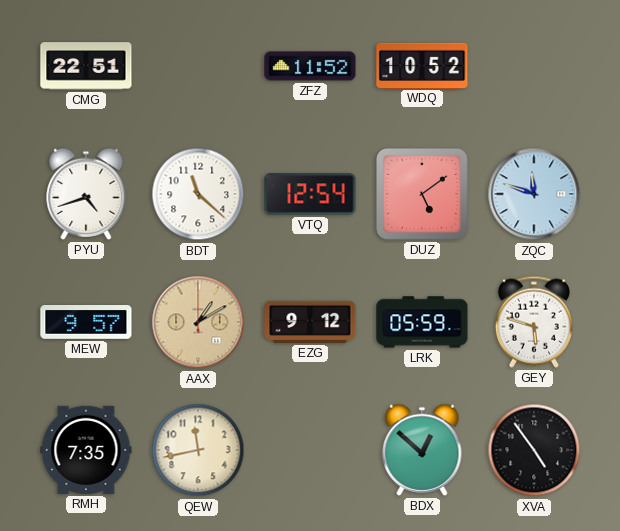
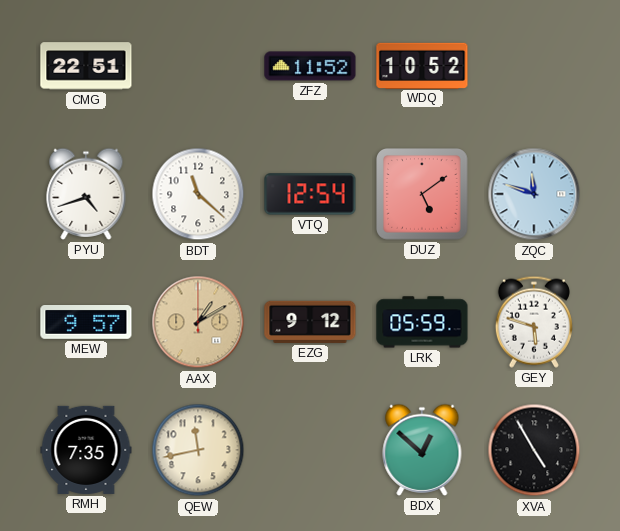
XVA: 4:54 -> 4:55
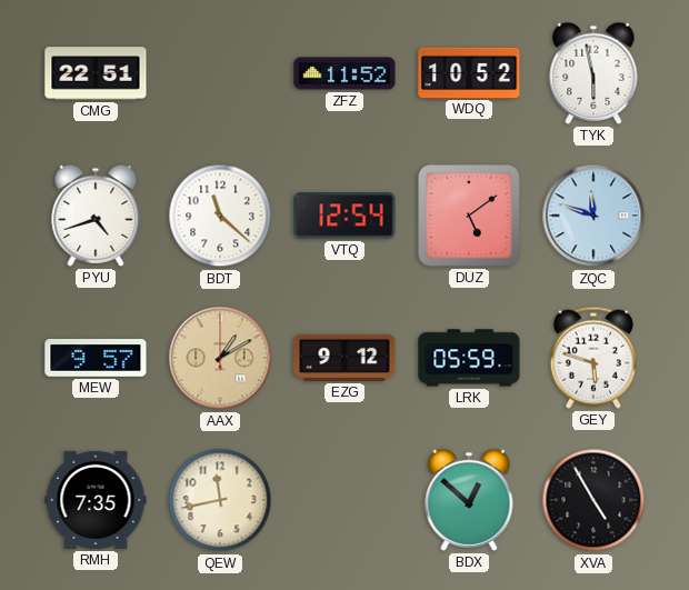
TYK: none -> 5:58
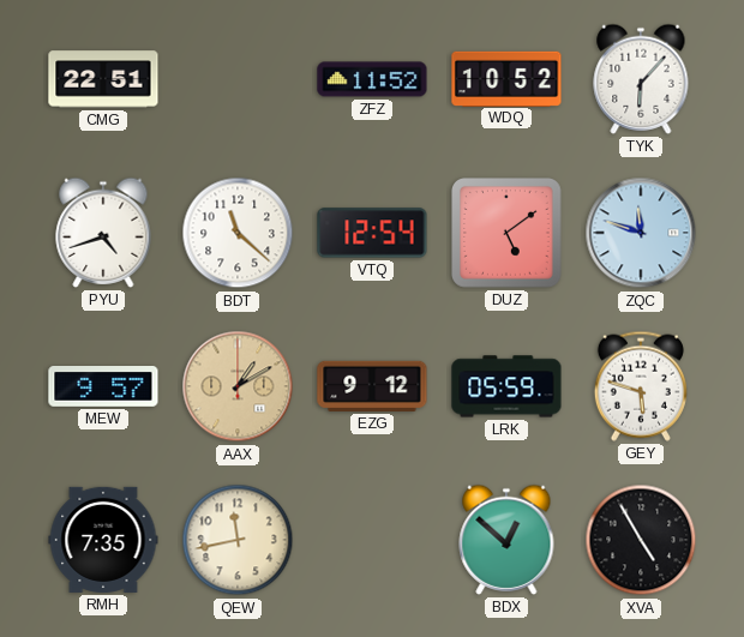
TYK: 5:58 -> 6:07
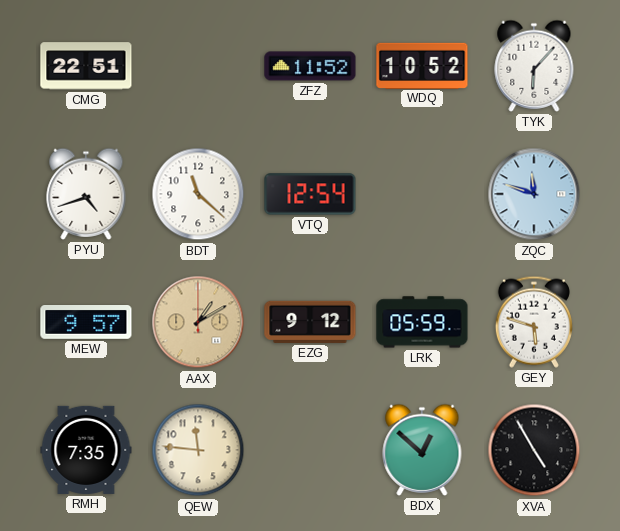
DUZ: 5:09 -> none
QEW: 11:43 -> 11:46
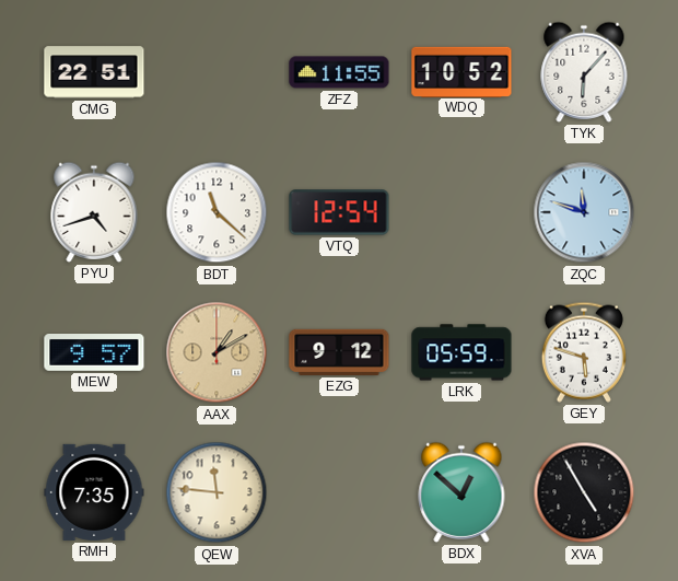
ZFZ: 11:52 -> 11:55
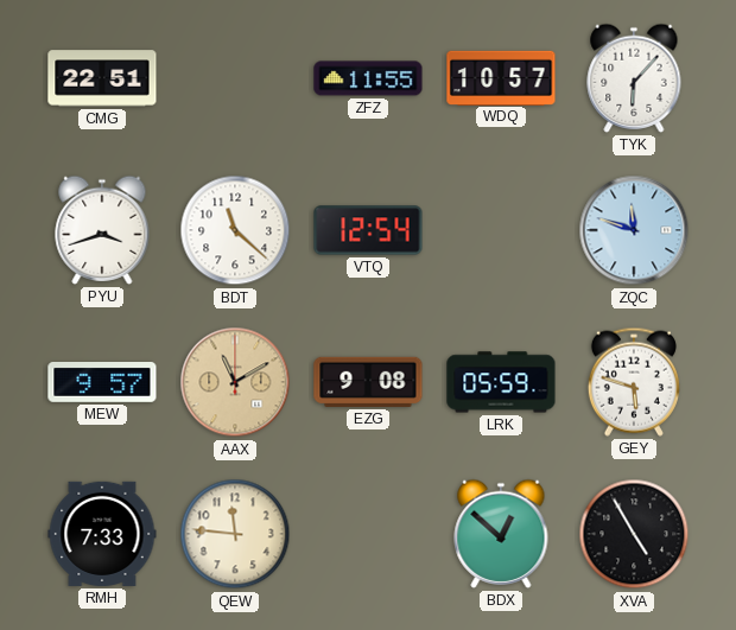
WDQ: 10:52 -> 10:57
PYU: 4:42 -> 3:42
AAX: 1:10 -> 11:10
EZG: 9:12 -> 9:08
RMH: 7:35 -> 7:33
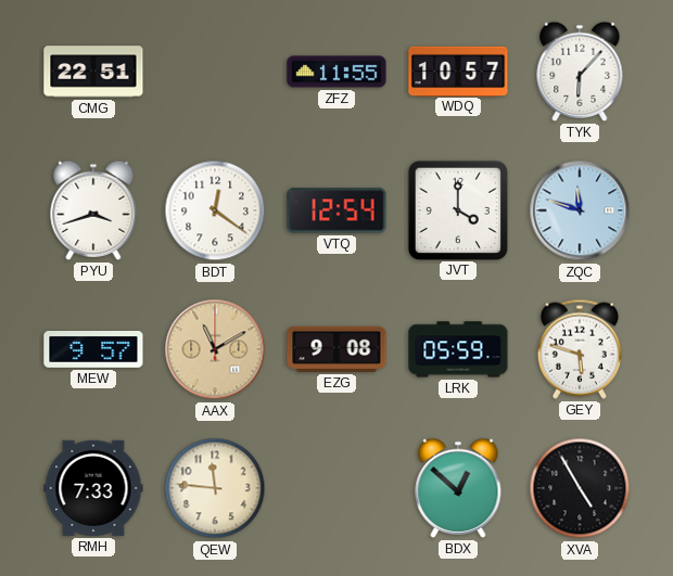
BDT: 11:22 -> 12:21
JVT: none -> 4:00
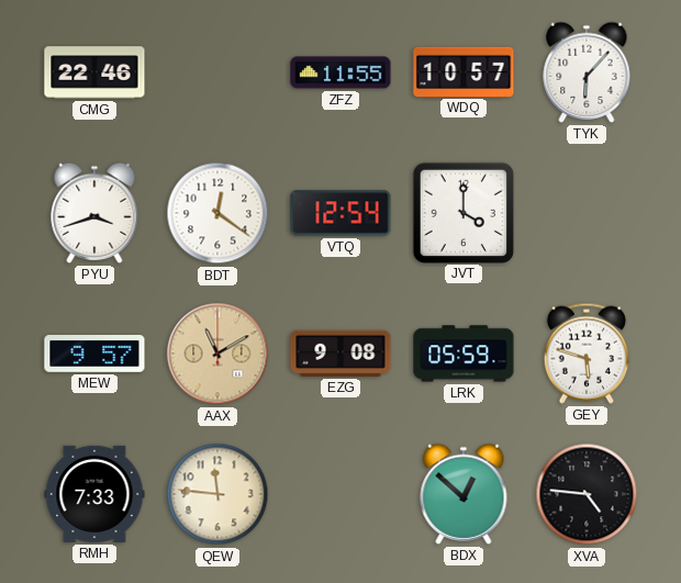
CMG: 22:51 -> 22:46
ZQC: 11:48 -> none
XVA: 4:55 -> 4:46
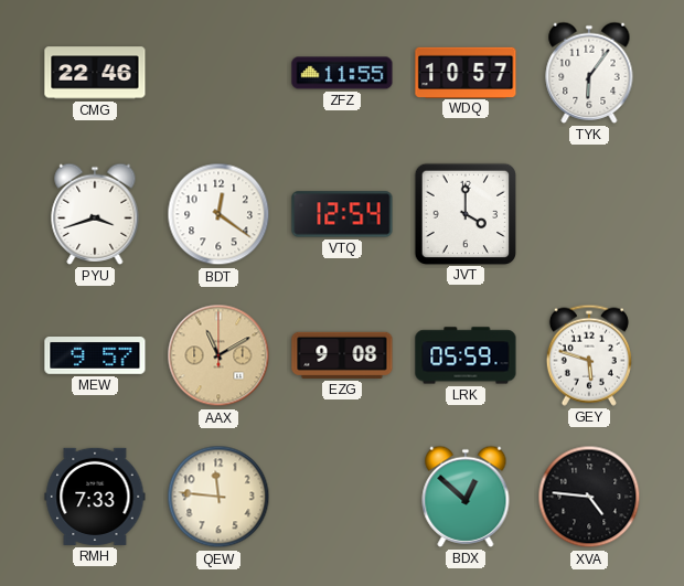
TYK: 6:07 -> 6:06
